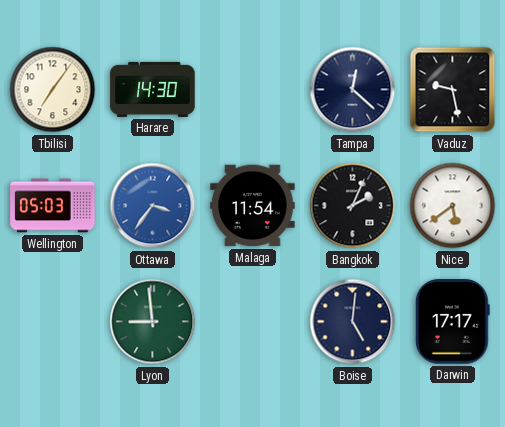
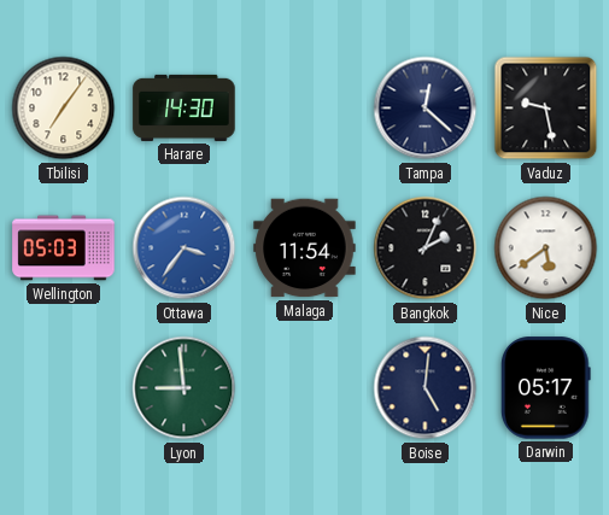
Darwin: 17:17 -> 05:17
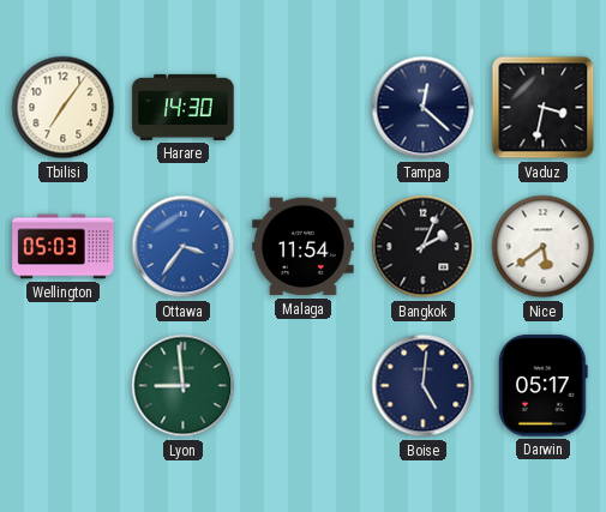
Vaduz: 9:28 -> 3:32
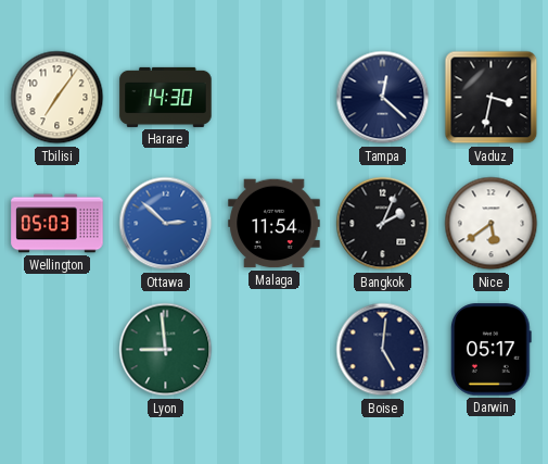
Ottawa: 3:36 -> 2:52
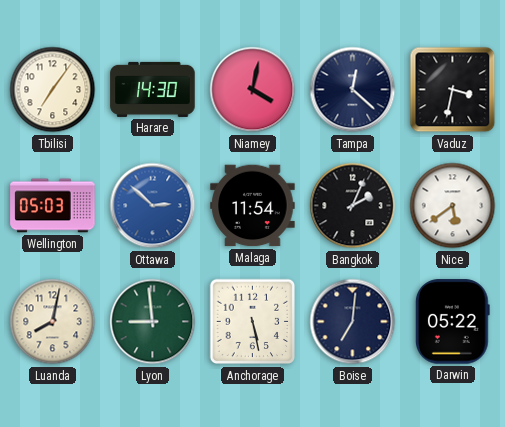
Niamey: none -> 4:02
Luanda: none -> 8:02
Anchorage: none -> 5:28
Boise: 5:01 -> 7:01
Darwin: 05:17 -> 05:22
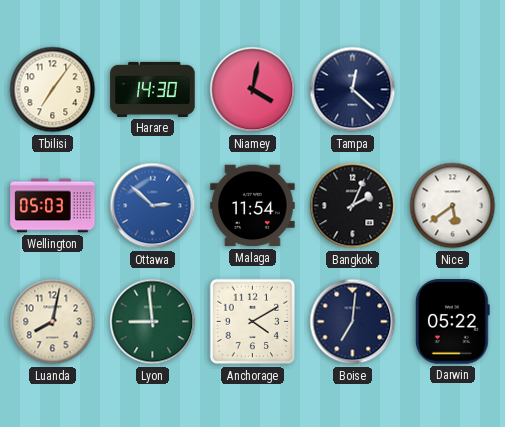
Vaduz: 3:32 -> none
Anchorage: 5:28 -> 4:10
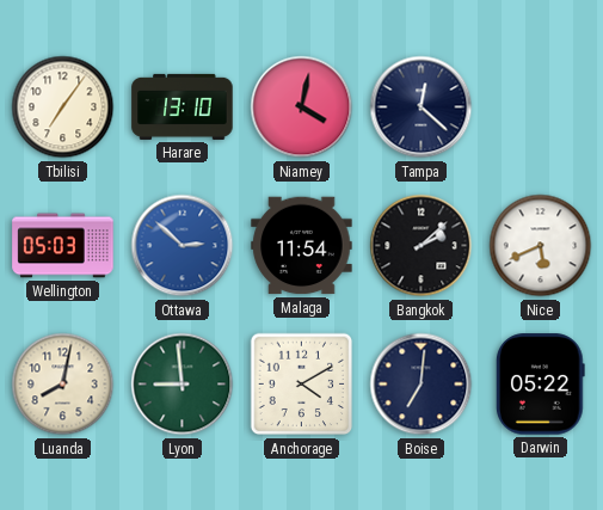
Harare: 14:30 -> 13:10
Bangkok: 2:04 -> 2:08
Nice: 5:39 -> 5:41
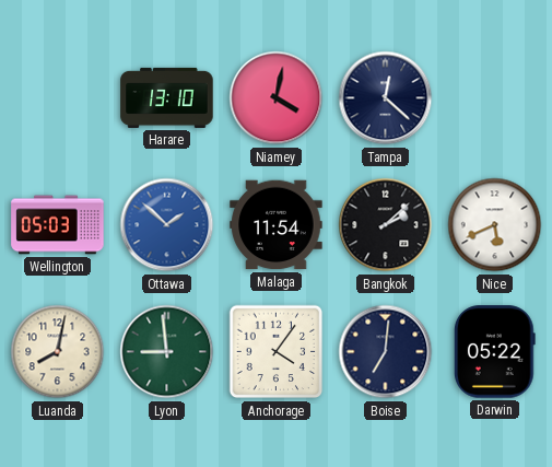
Tbilisi: 7:06 -> none
Ottawa: 2:52 -> 1:52
Anchorage: 4:10 -> 4:06
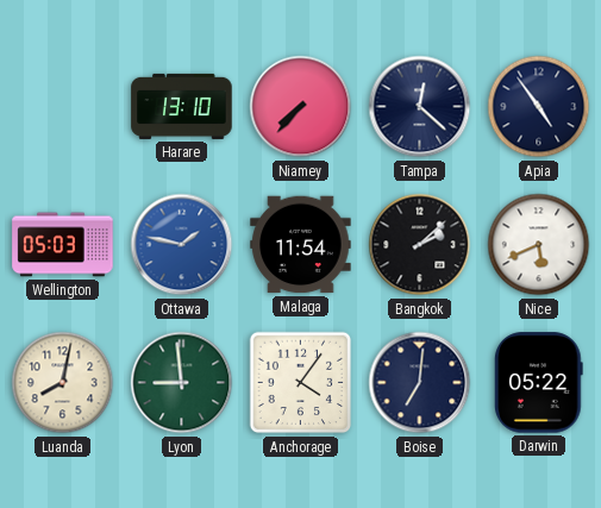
Niamey: 4:02 -> 7:37
Apia: none -> 4:54
Ottawa: 1:52 -> 1:47
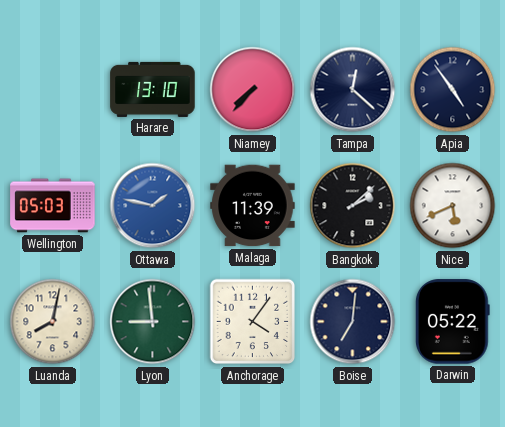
Malaga: 11:54 -> 11:39
